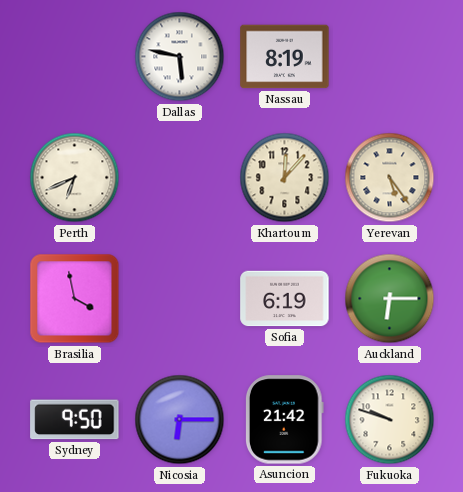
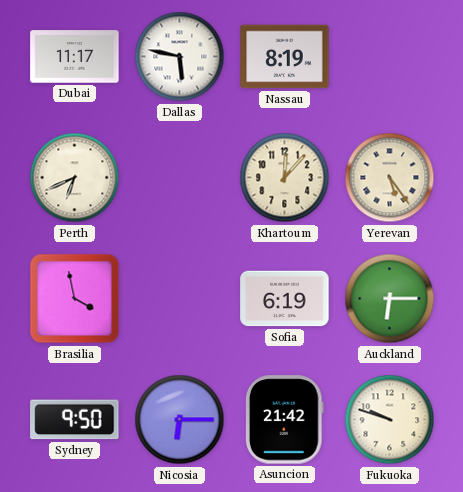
Dubai: none -> 11:17
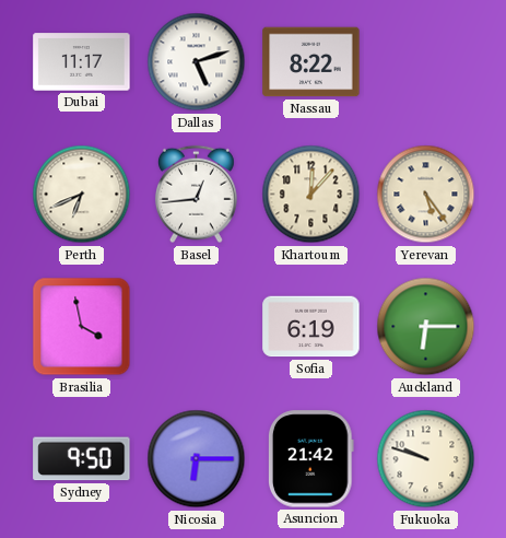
Dallas: 5:47 -> 5:12
Nassau: 8:19 -> 8:22
Basel: none -> 12:44
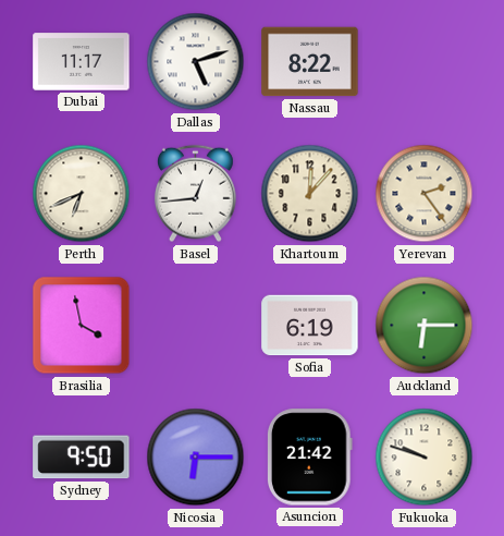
Yerevan: 5:24 -> 2:24
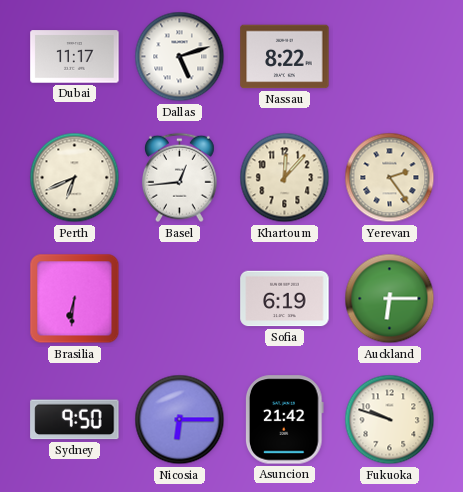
Brasilia: 3:58 -> 6:31
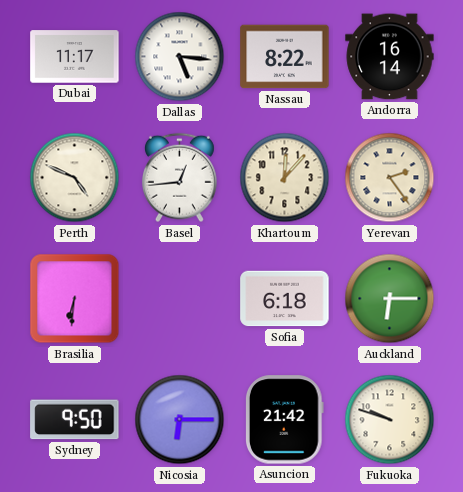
Dallas: 5:12 -> 5:16
Andorra: none -> 16:14
Perth: 6:41 -> 4:49
Sofia: 6:19 -> 6:18
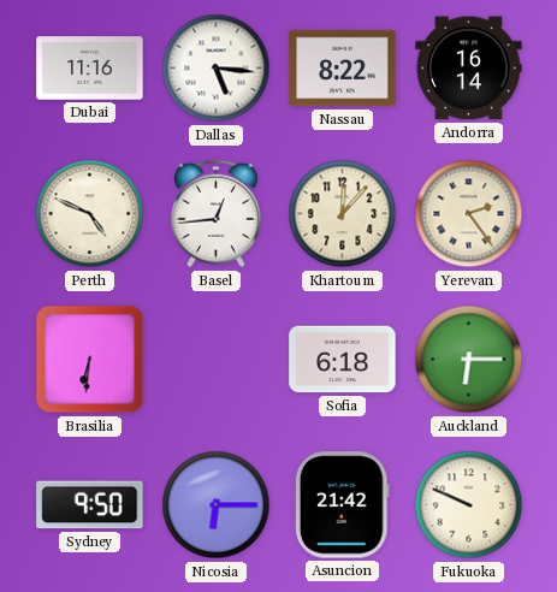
Dubai: 11:17 -> 11:16
Fukuoka: 9:48 -> 9:49
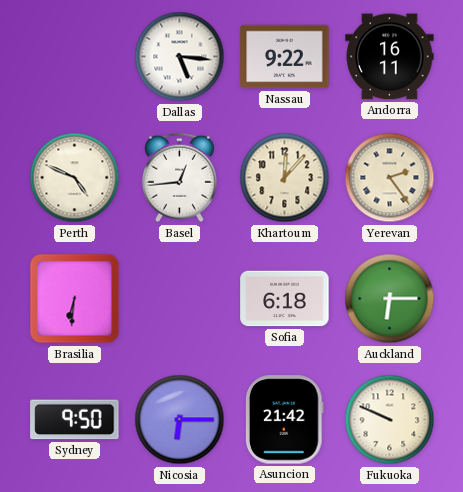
Dubai: 11:16 -> none
Nassau: 8:22 -> 9:22
Andorra: 16:14 -> 16:11
